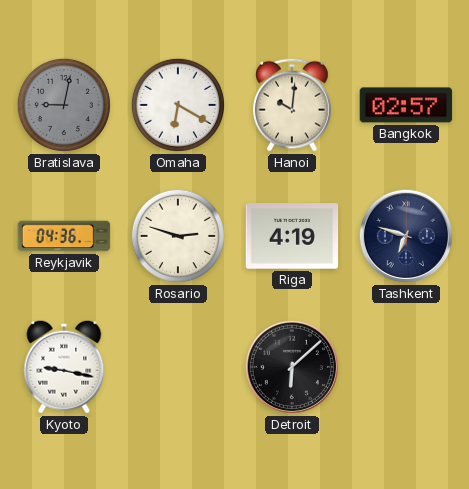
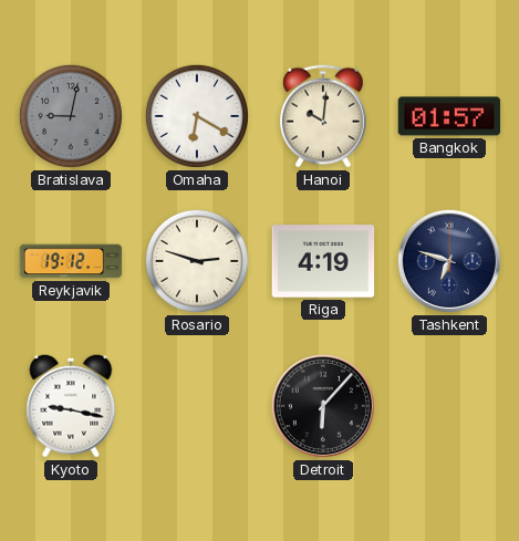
Bangkok: 02:57 -> 01:57
Reykjavik: 04:36 -> 19:12
Detroit: 6:08 -> 6:07
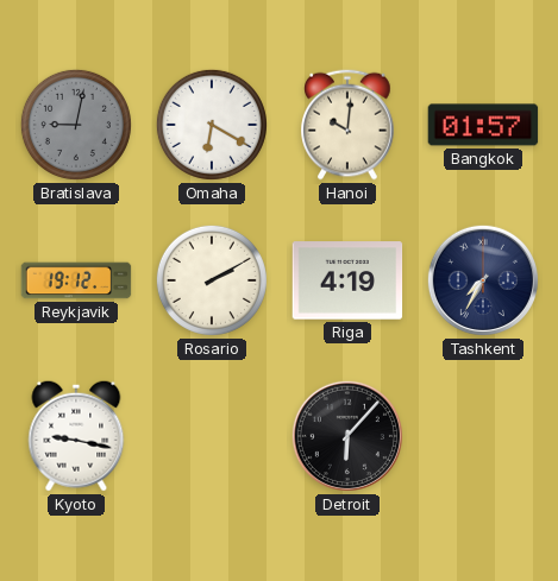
Rosario: 2:48 -> 2:10
Tashkent: 6:48 -> 7:35
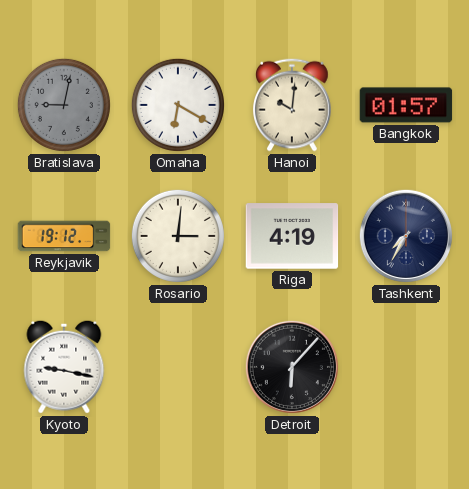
Rosario: 2:10 -> 3:01
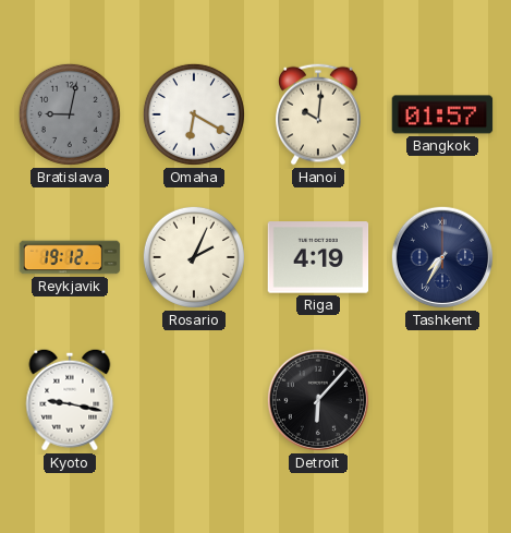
Rosario: 3:01 -> 2:04
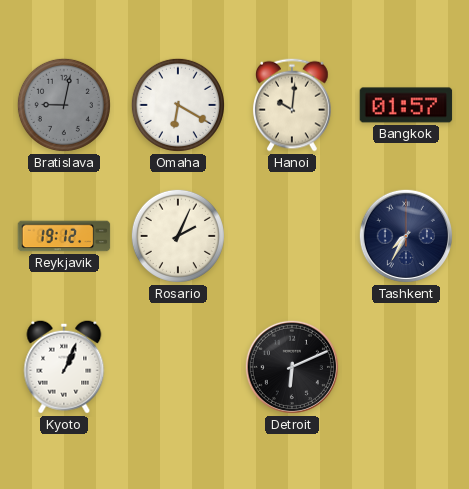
Riga: 4:19 -> none
Kyoto: 9:17 -> 1:04
Detroit: 6:07 -> 6:11
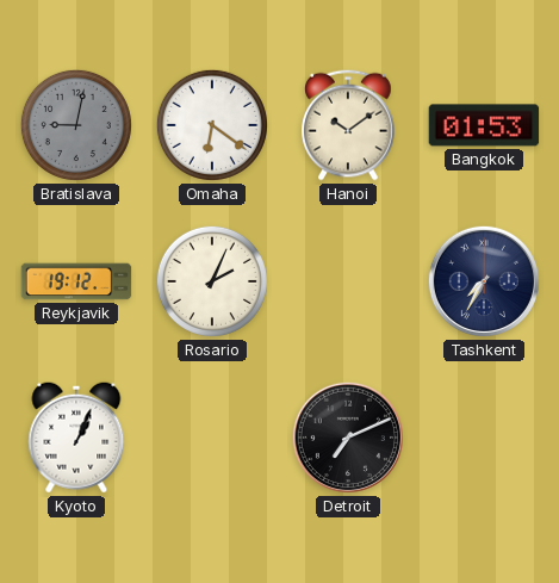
Omaha: 6:20 -> 6:21
Hanoi: 10:01 -> 10:09
Bangkok: 01:57 -> 01:53
Detroit: 6:11 -> 7:11
